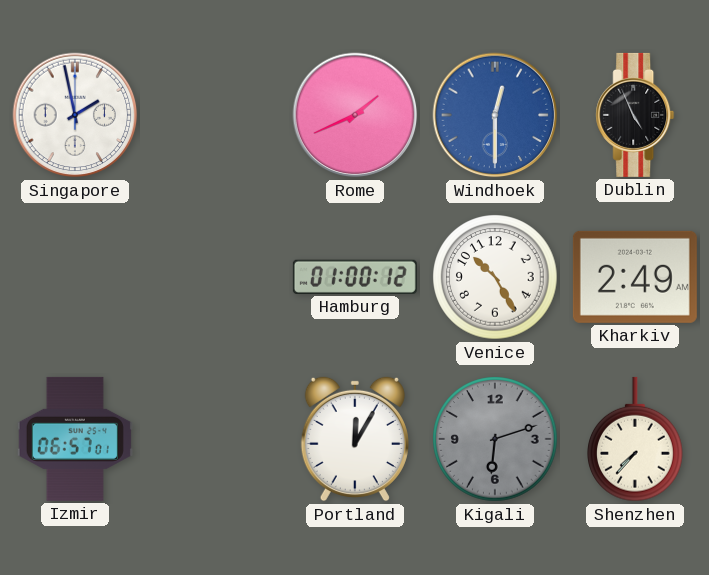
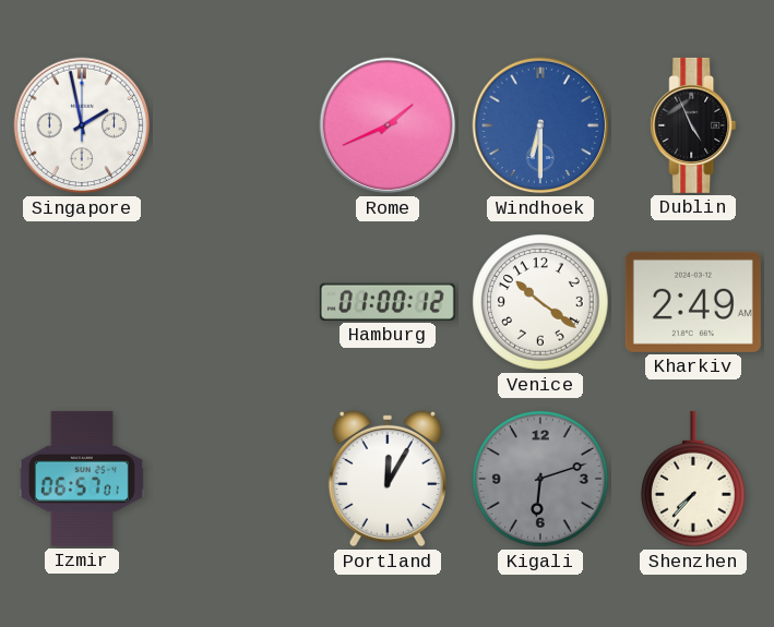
Windhoek: 12:30 -> 6:30
Venice: 10:25 -> 10:21
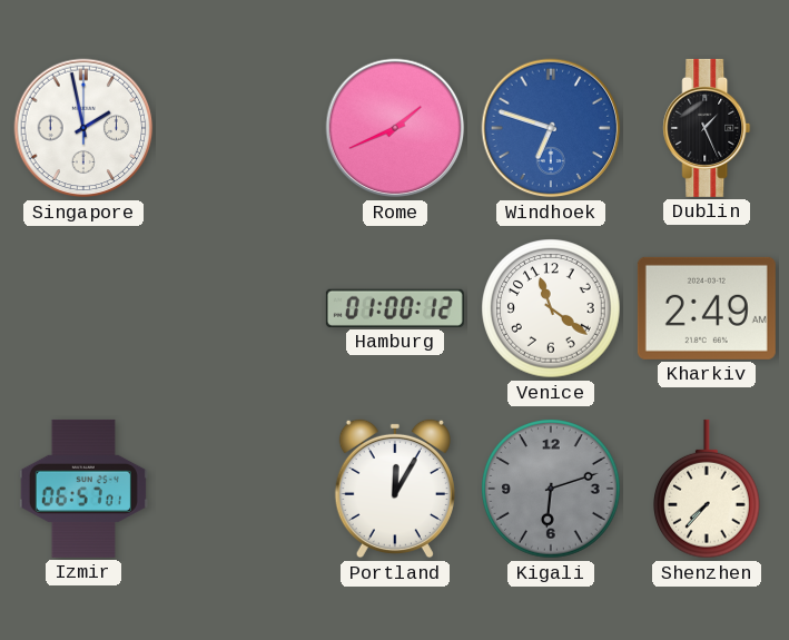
Windhoek: 6:30 -> 6:48
Dublin: 4:56 -> 1:26
Venice: 10:21 -> 11:21
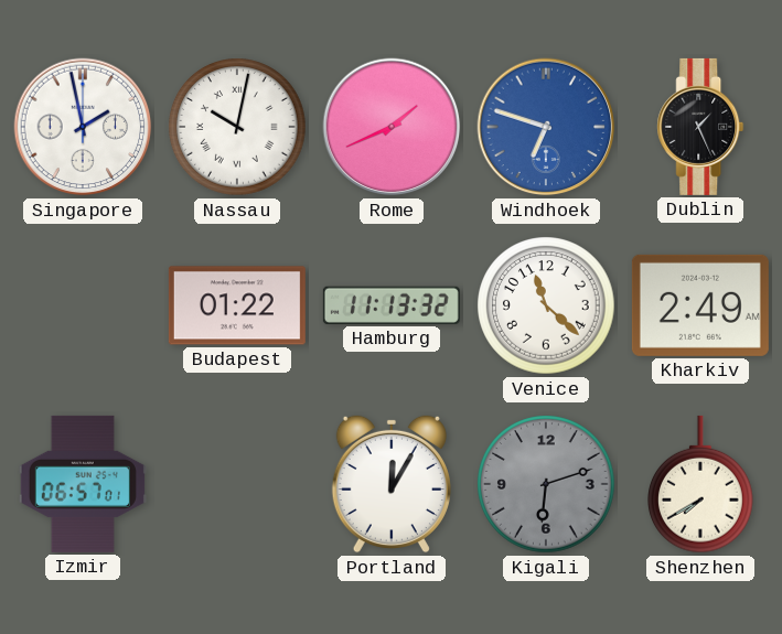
Nassau: none -> 10:02
Budapest: none -> 01:22
Hamburg: 01:00 -> 11:13
Venice: 11:21 -> 11:22
Shenzhen: 7:37 -> 7:40
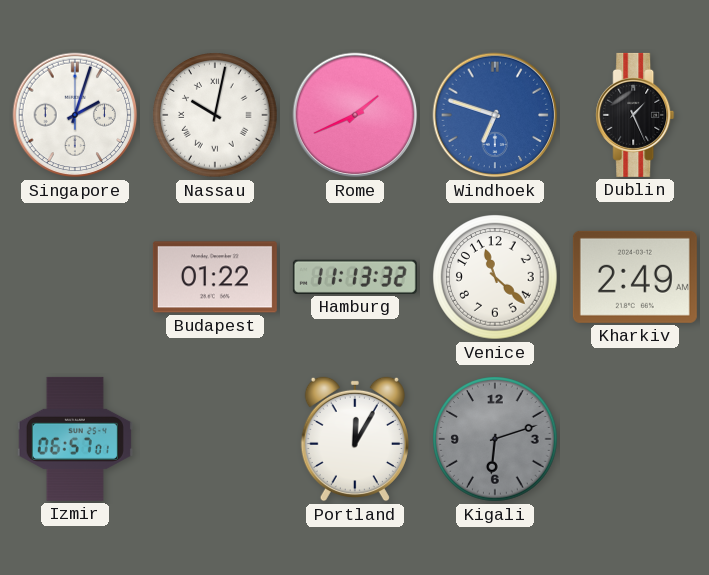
Singapore: 1:58 -> 2:03
Shenzhen: 7:40 -> none
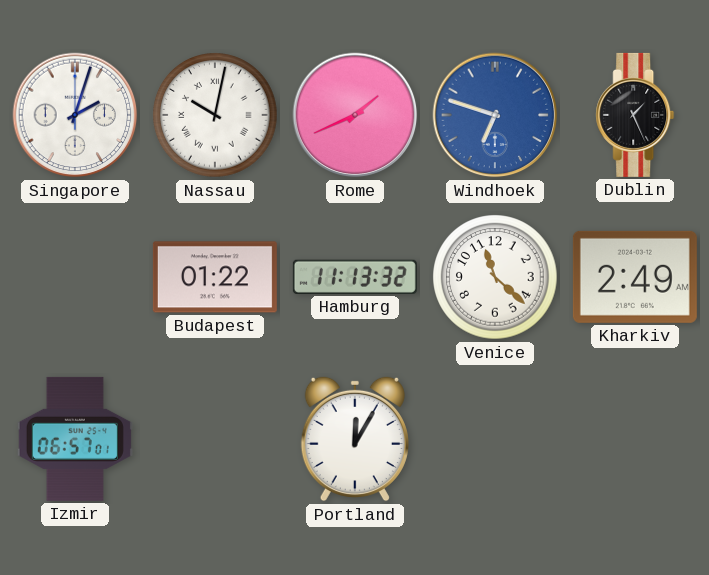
Kigali: 6:12 -> none
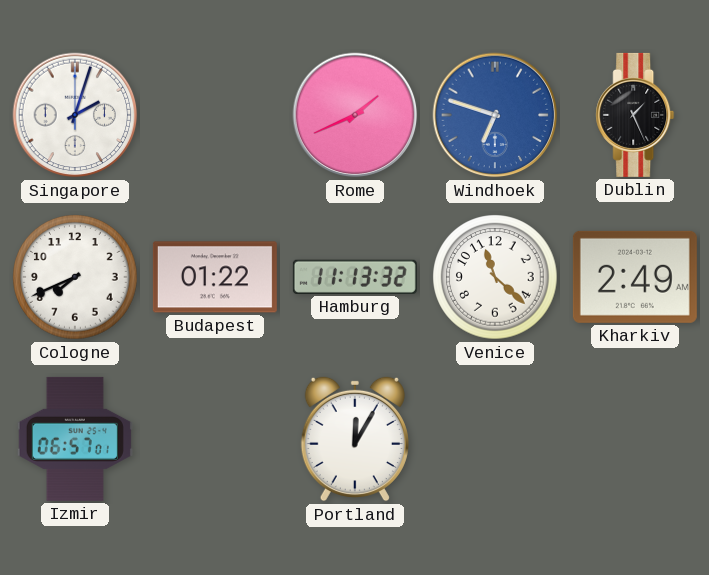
Nassau: 10:02 -> none
Cologne: none -> 7:41
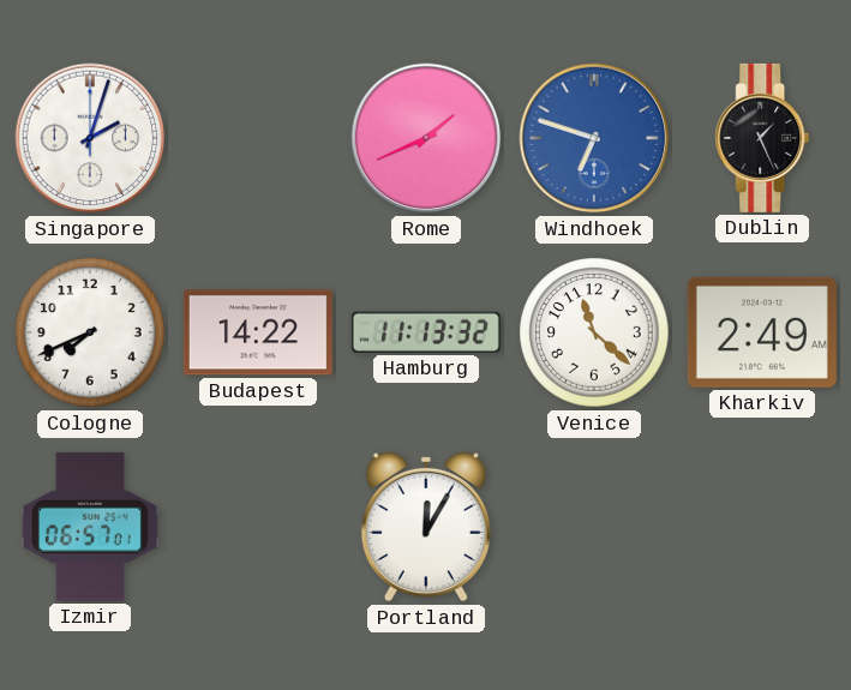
Budapest: 01:22 -> 14:22
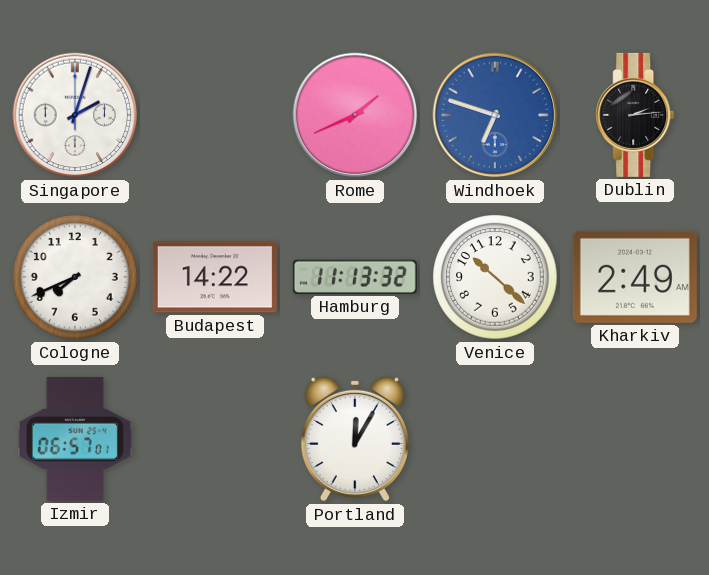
Dublin: 1:26 -> 2:14
Venice: 11:22 -> 10:22
